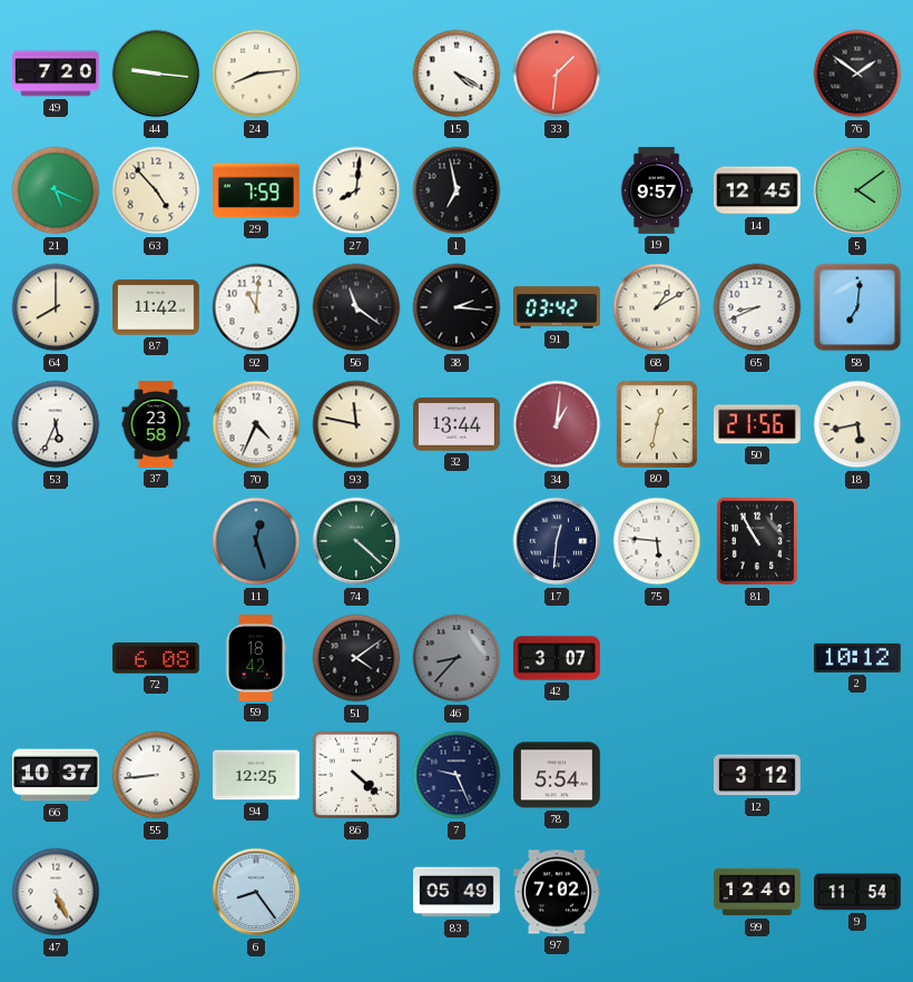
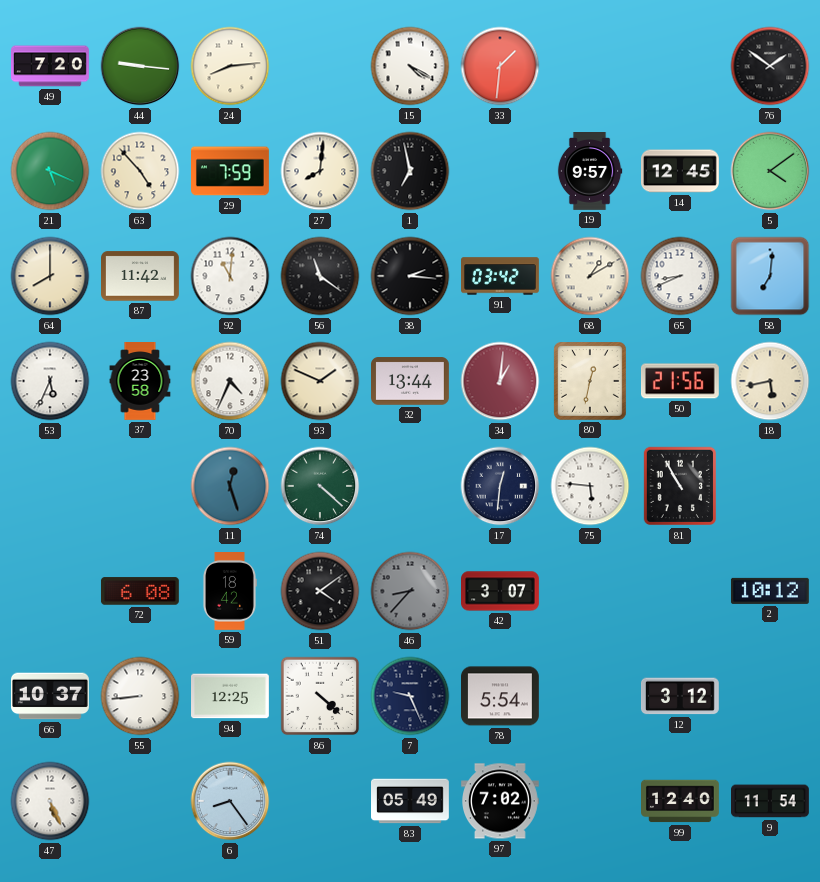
93: 11:47 -> 1:49
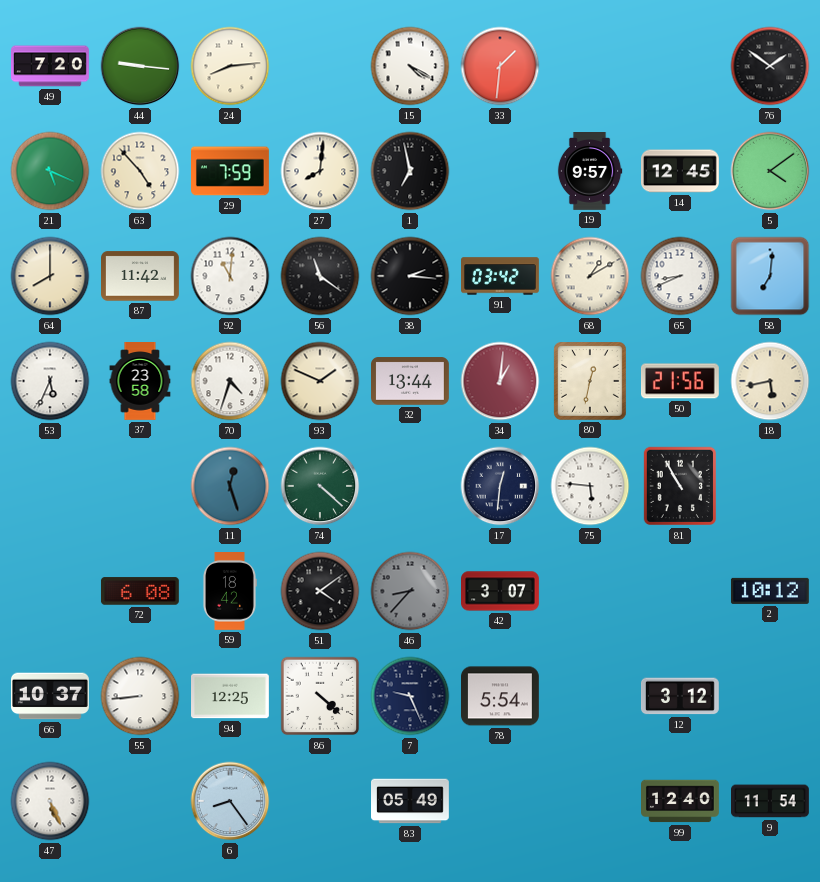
70: 4:34 -> 4:33
97: 7:02 -> none
